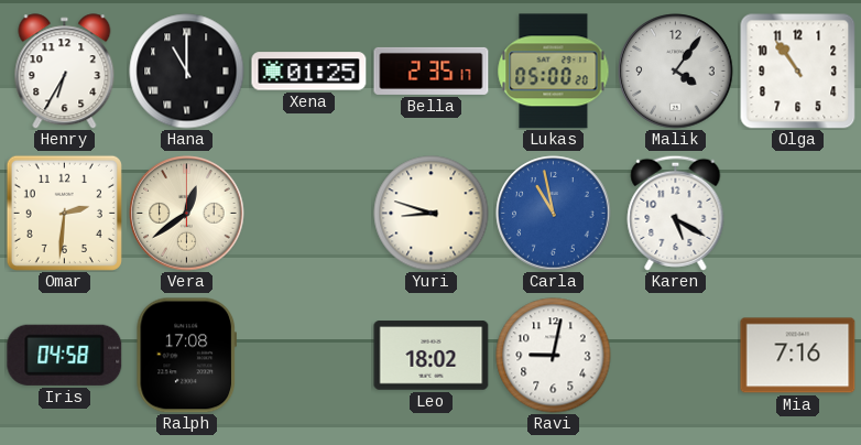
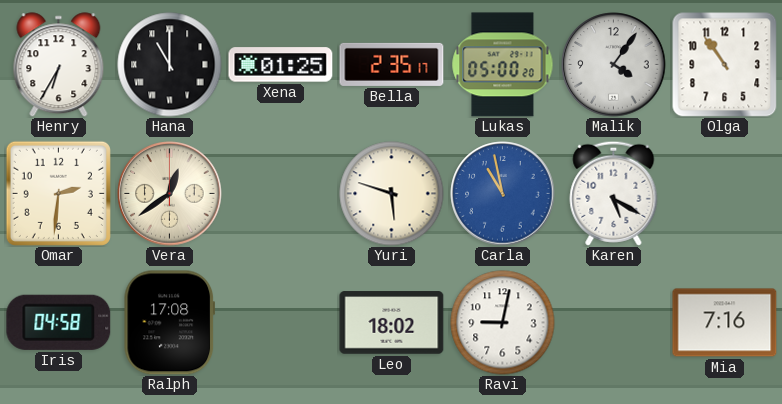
Yuri: 8:48 -> 5:48
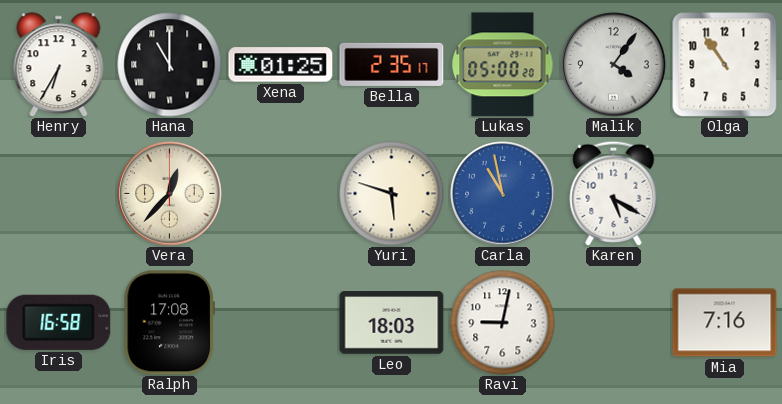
Omar: 2:31 -> none
Vera: 12:39 -> 12:37
Iris: 04:58 -> 16:58
Leo: 18:02 -> 18:03
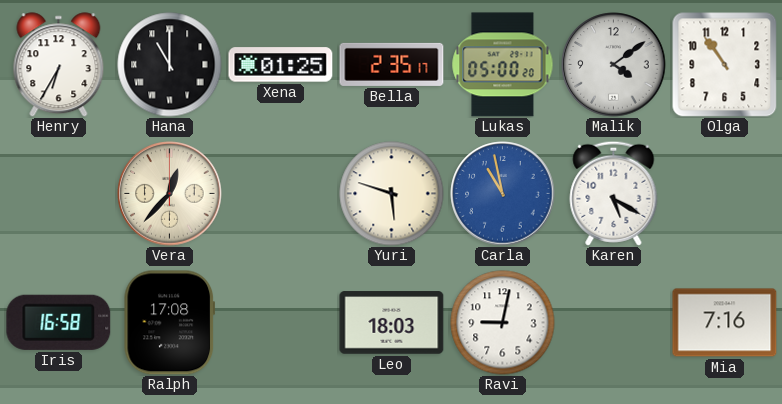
Malik: 4:06 -> 4:09
